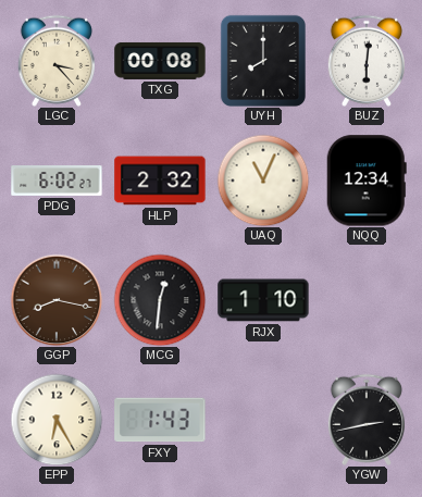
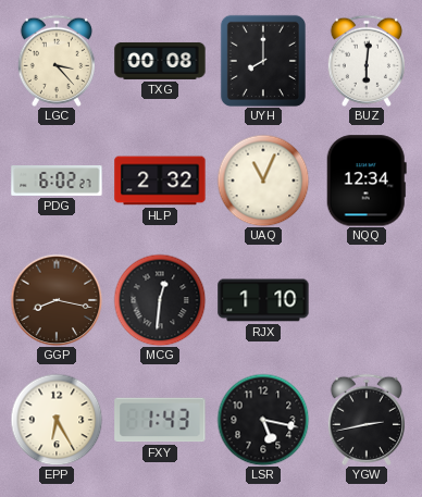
LSR: none -> 5:17
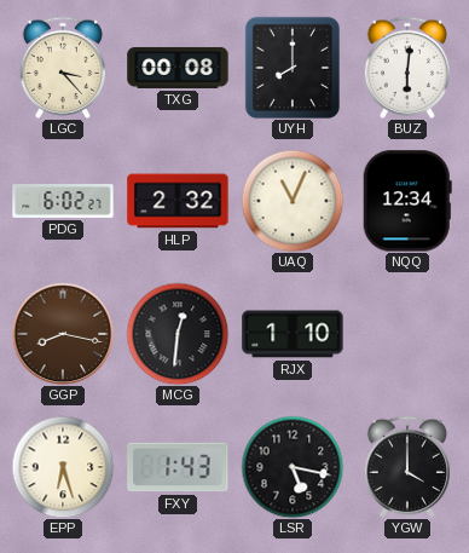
EPP: 6:25 -> 6:27
YGW: 2:43 -> 4:00
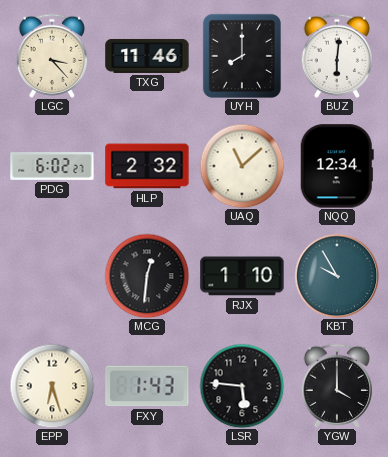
TXG: 00:08 -> 11:46
UAQ: 11:04 -> 11:08
GGP: 8:17 -> none
KBT: none -> 9:55
LSR: 5:17 -> 5:46
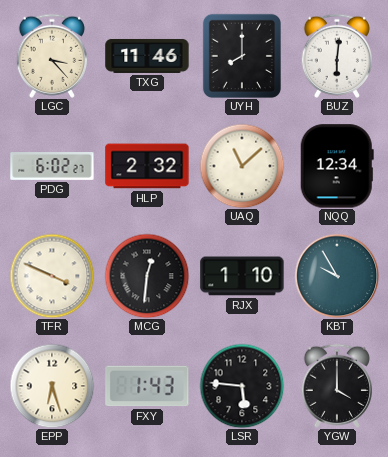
TFR: none -> 3:49
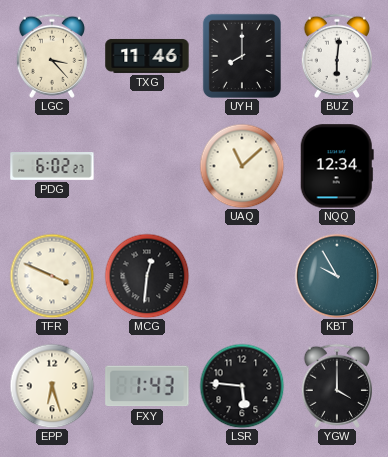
HLP: 2:32 -> none
RJX: 1:10 -> none
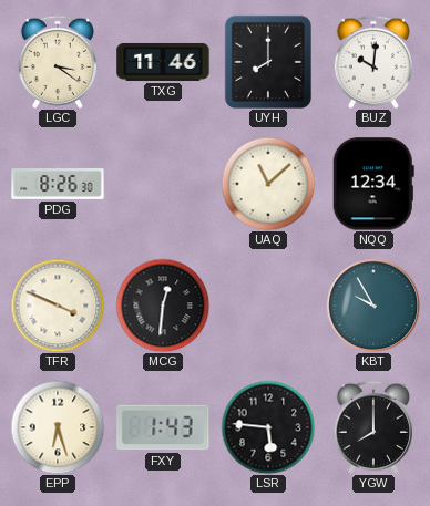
LGC: 3:23 -> 3:21
BUZ: 6:01 -> 10:01
PDG: 6:02 -> 8:26
YGW: 4:00 -> 8:00
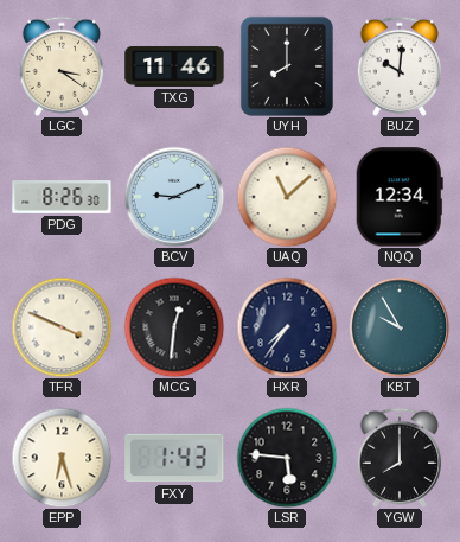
BCV: none -> 9:11
HXR: none -> 7:36
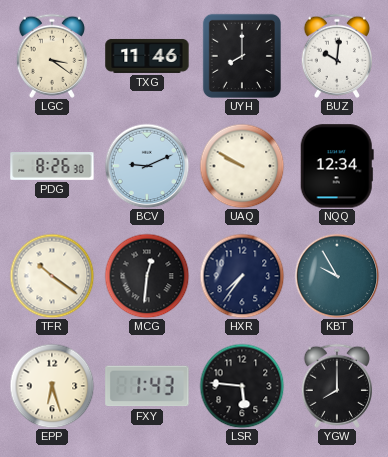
UAQ: 11:08 -> 9:50
TFR: 3:49 -> 10:21
